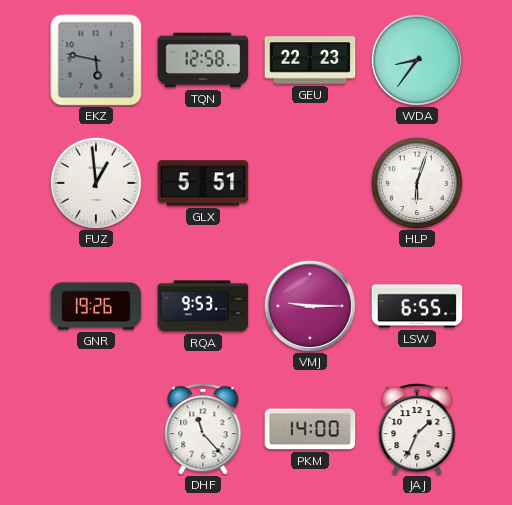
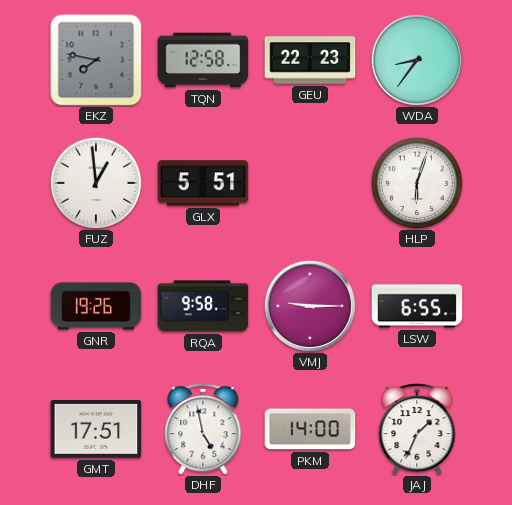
EKZ: 5:47 -> 7:47
RQA: 9:53 -> 9:58
GMT: none -> 17:51
DHF: 11:23 -> 4:58
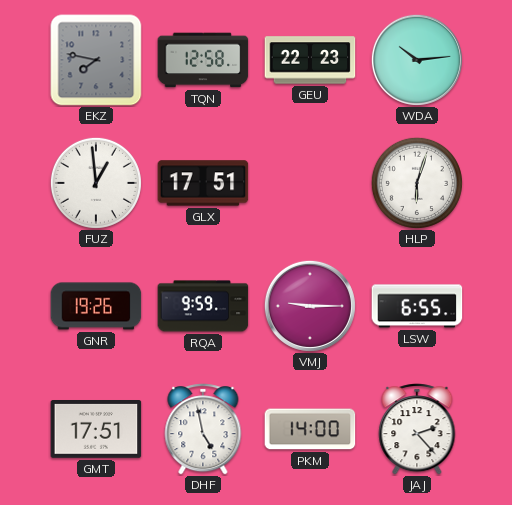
WDA: 8:36 -> 10:14
GLX: 5:51 -> 17:51
RQA: 9:58 -> 9:59
JAJ: 1:34 -> 2:23
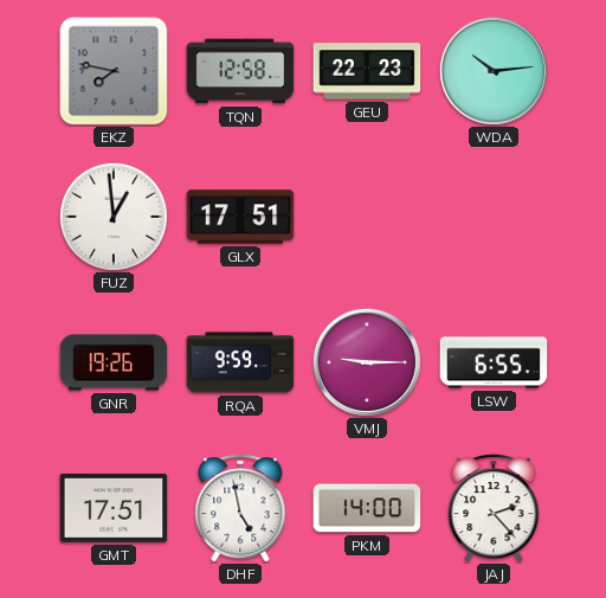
HLP: 6:03 -> none
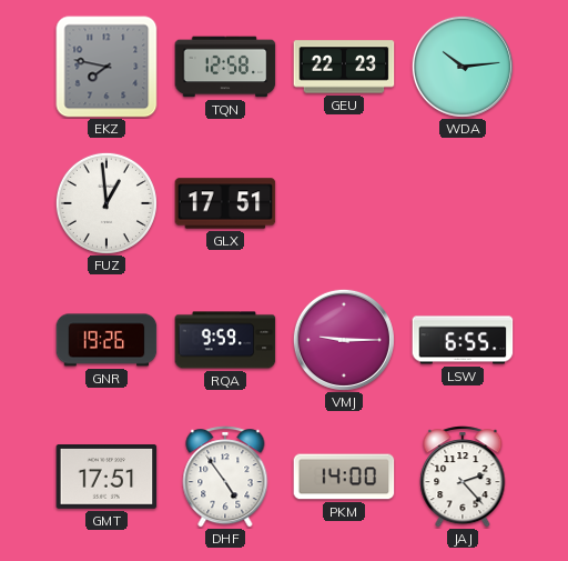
DHF: 4:58 -> 4:54
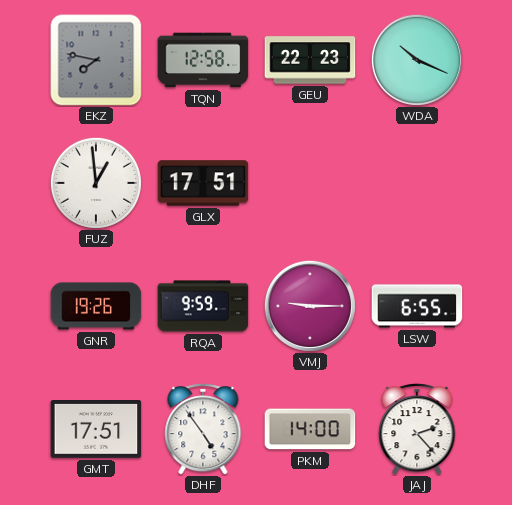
WDA: 10:14 -> 10:19
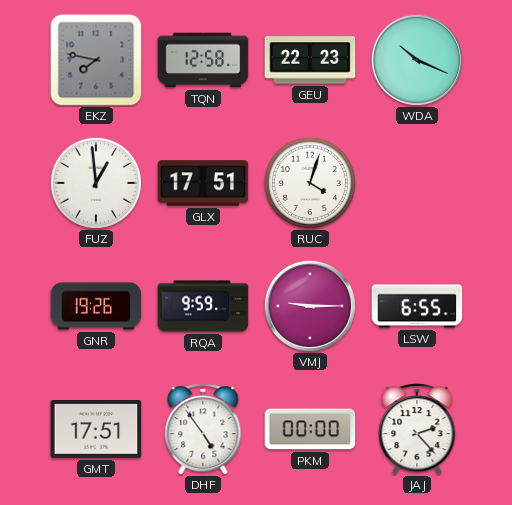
RUC: none -> 4:03
PKM: 14:00 -> 00:00
